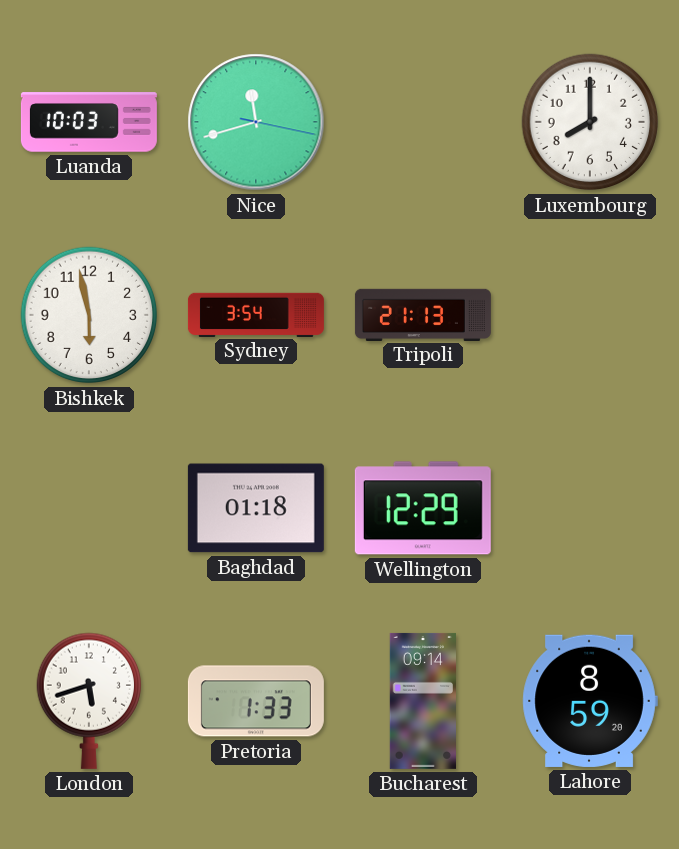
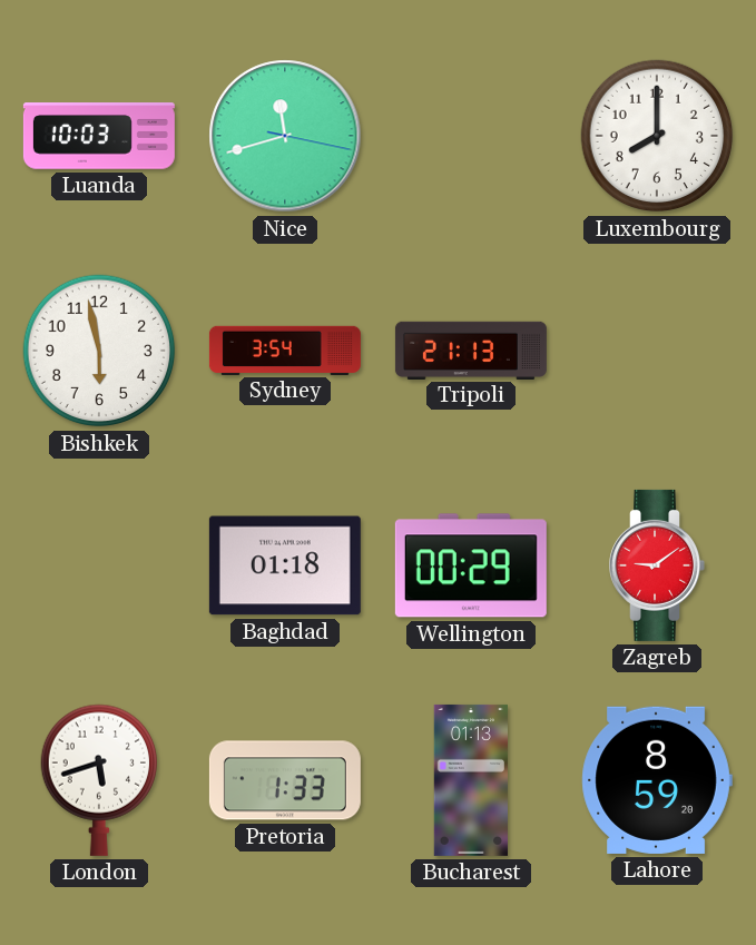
Wellington: 12:29 -> 00:29
Zagreb: none -> 9:09
Bucharest: 09:14 -> 01:13
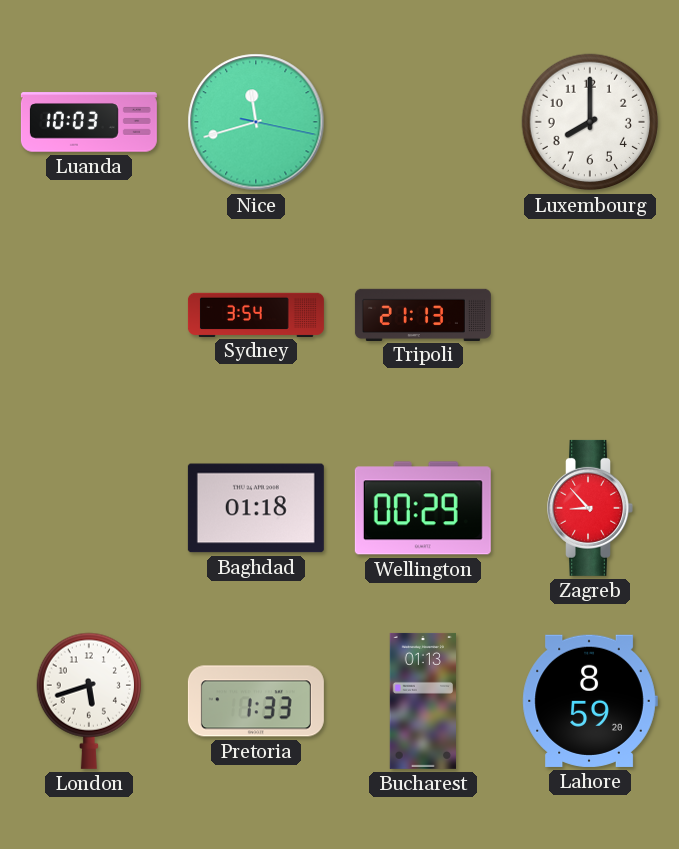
Bishkek: 5:58 -> none
Zagreb: 9:09 -> 8:53
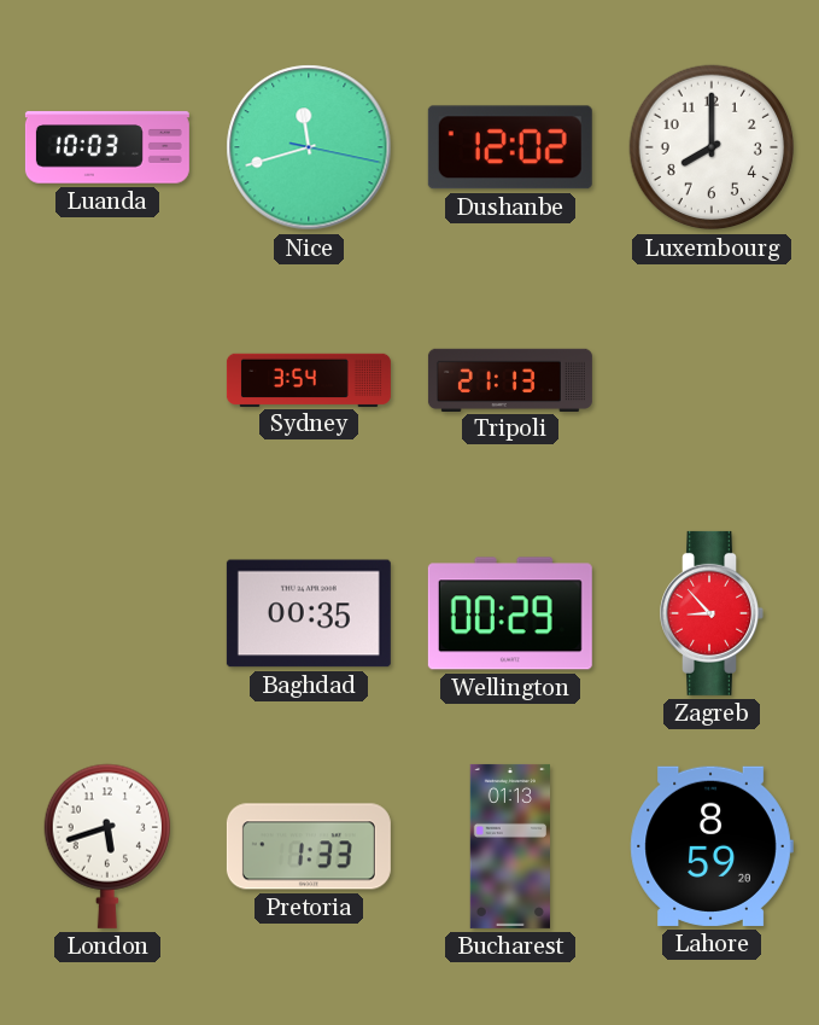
Dushanbe: none -> 12:02
Baghdad: 01:18 -> 00:35
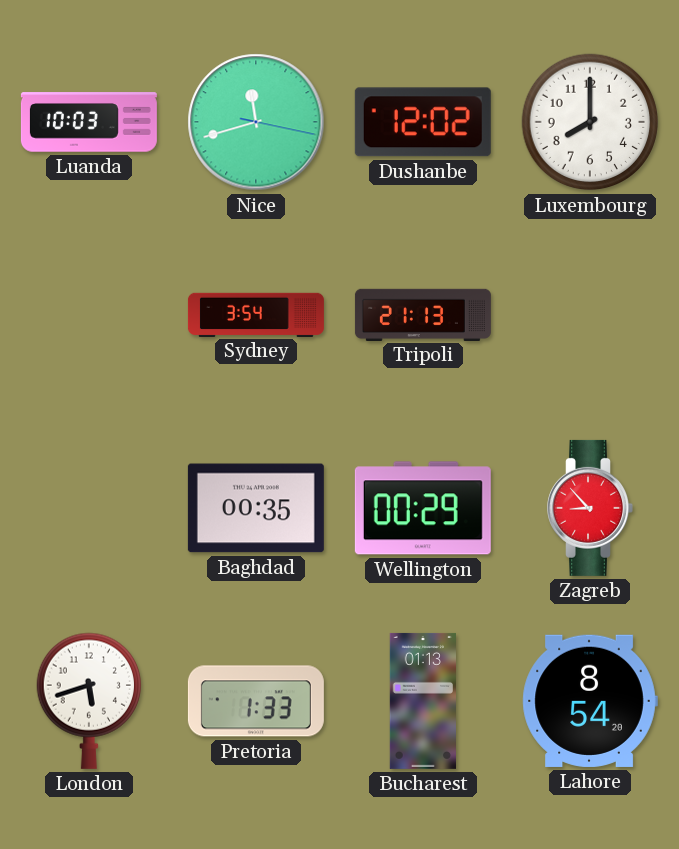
Lahore: 8:59 -> 8:54
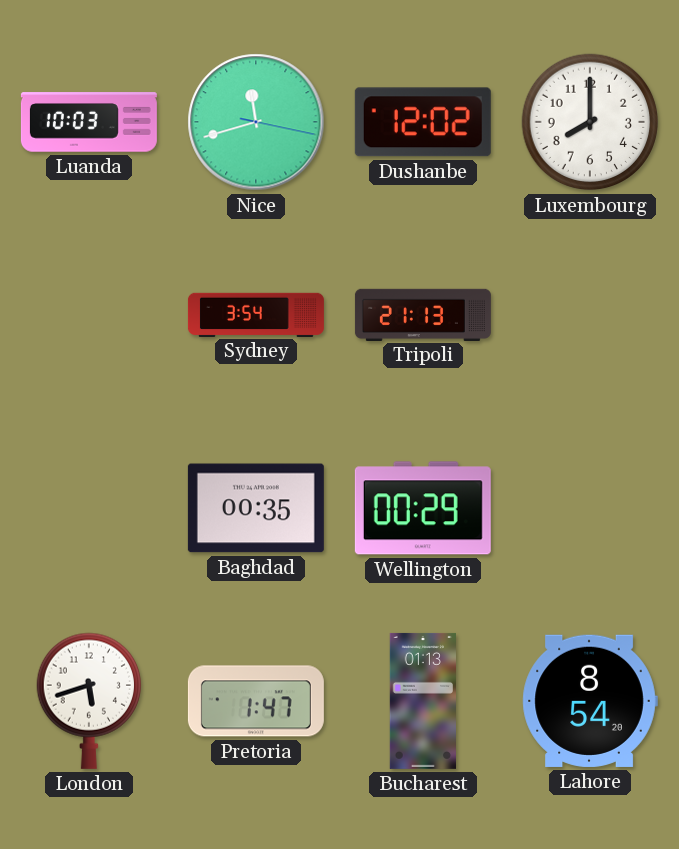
Zagreb: 8:53 -> none
Pretoria: 1:33 -> 1:47
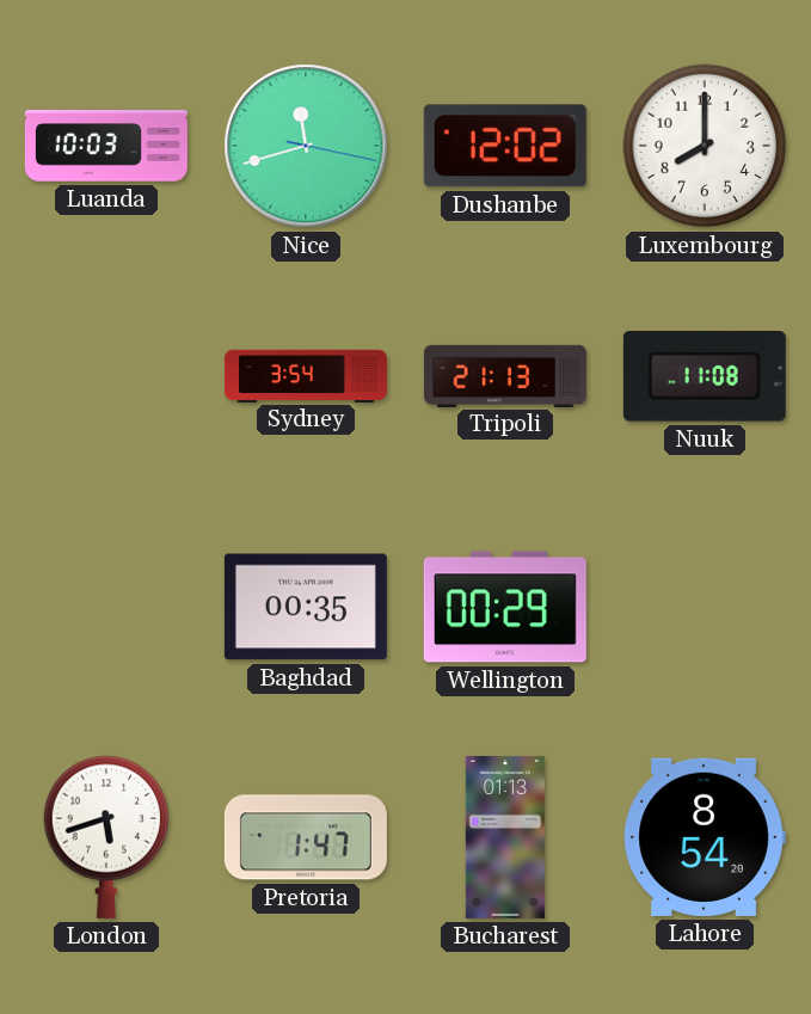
Nuuk: none -> 11:08
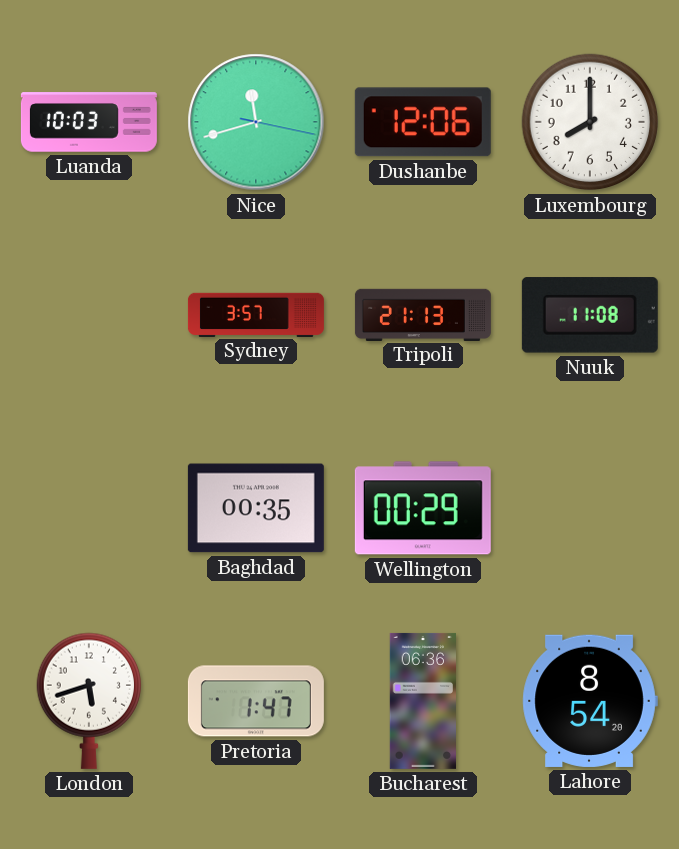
Dushanbe: 12:02 -> 12:06
Sydney: 3:54 -> 3:57
Bucharest: 01:13 -> 06:36
